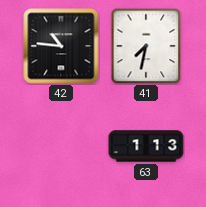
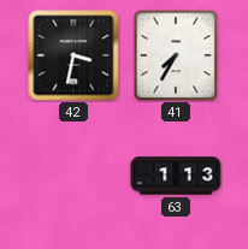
42: 10:46 -> 3:32
41: 7:32 -> 7:35
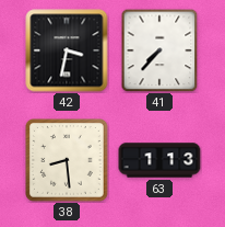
41: 7:35 -> 7:37
38: none -> 8:29
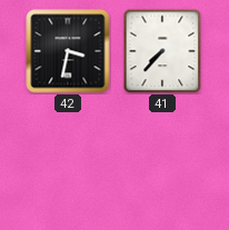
38: 8:29 -> none
63: 1:13 -> none
